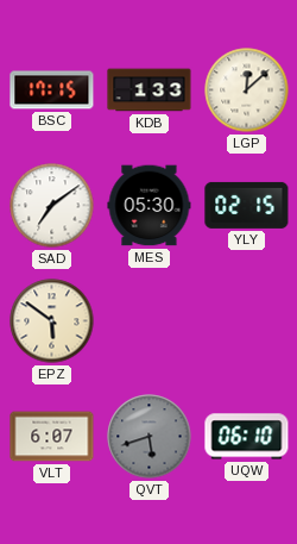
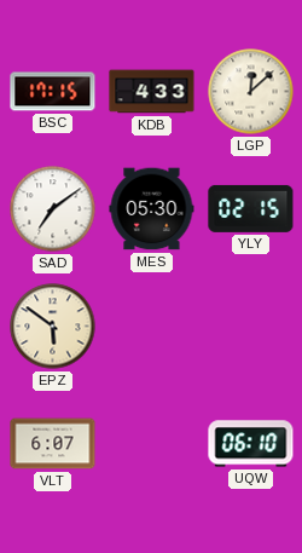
KDB: 1:33 -> 4:33
QVT: 5:42 -> none
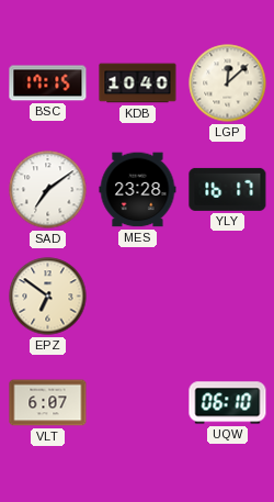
KDB: 4:33 -> 10:40
MES: 05:30 -> 23:28
YLY: 02:15 -> 16:17
EPZ: 5:51 -> 6:51
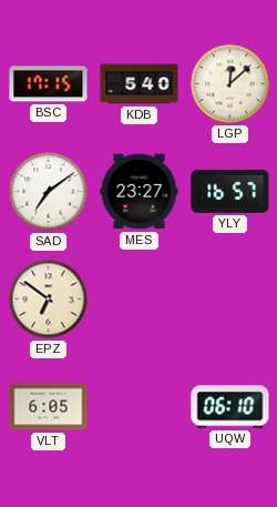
KDB: 10:40 -> 5:40
MES: 23:28 -> 23:27
YLY: 16:17 -> 16:57
VLT: 6:07 -> 6:05
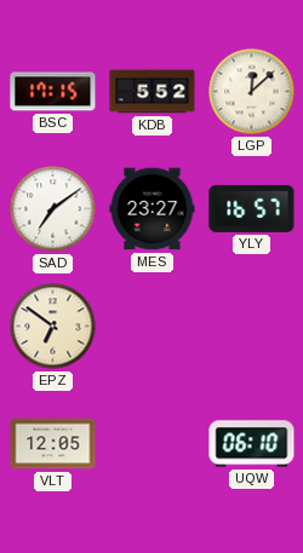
KDB: 5:40 -> 5:52
VLT: 6:05 -> 12:05
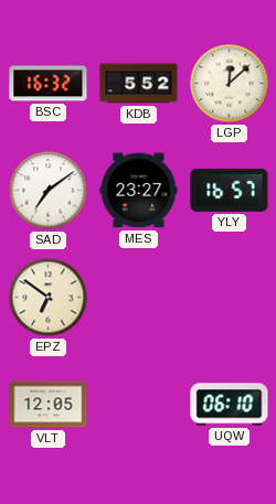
BSC: 17:15 -> 16:32
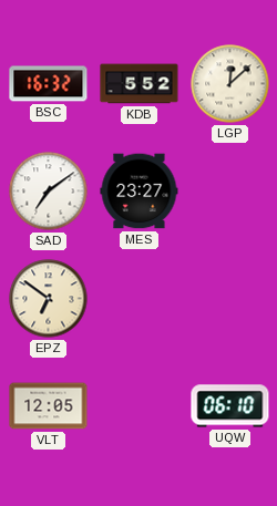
YLY: 16:57 -> none
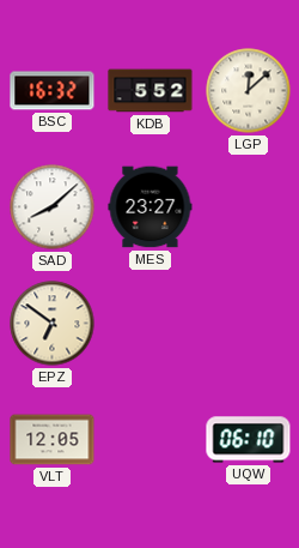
SAD: 7:09 -> 8:08
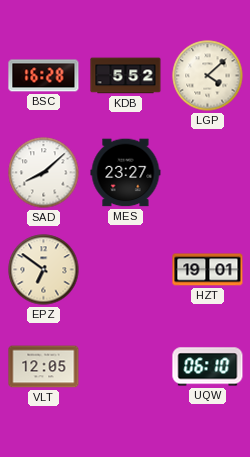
BSC: 16:32 -> 16:28
LGP: 12:08 -> 4:08
HZT: none -> 19:01
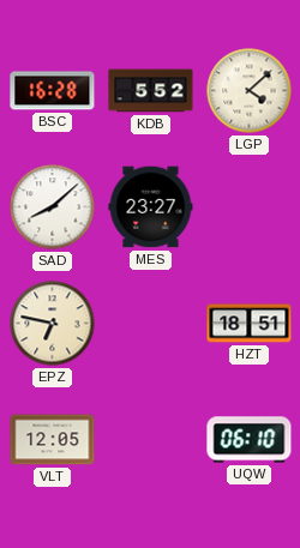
EPZ: 6:51 -> 6:47
HZT: 19:01 -> 18:51
